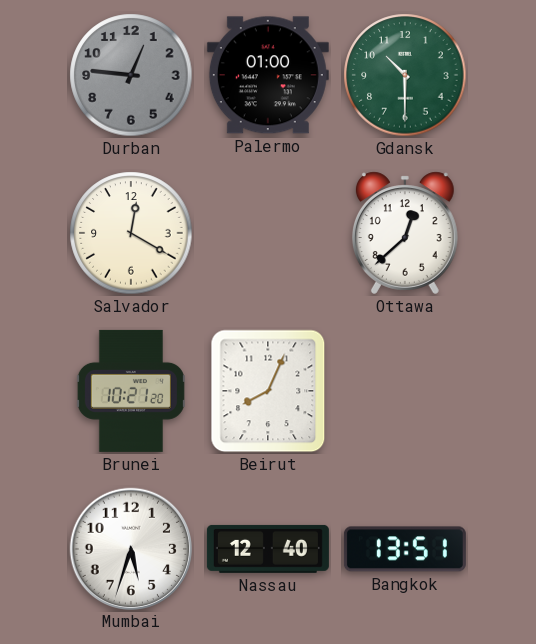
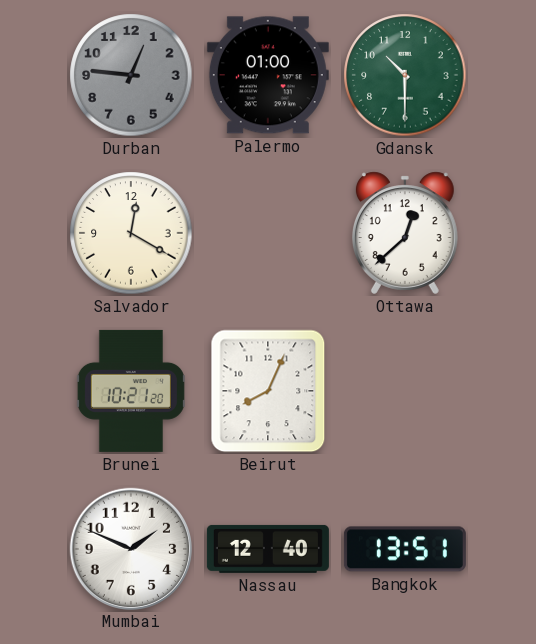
Mumbai: 5:33 -> 1:49
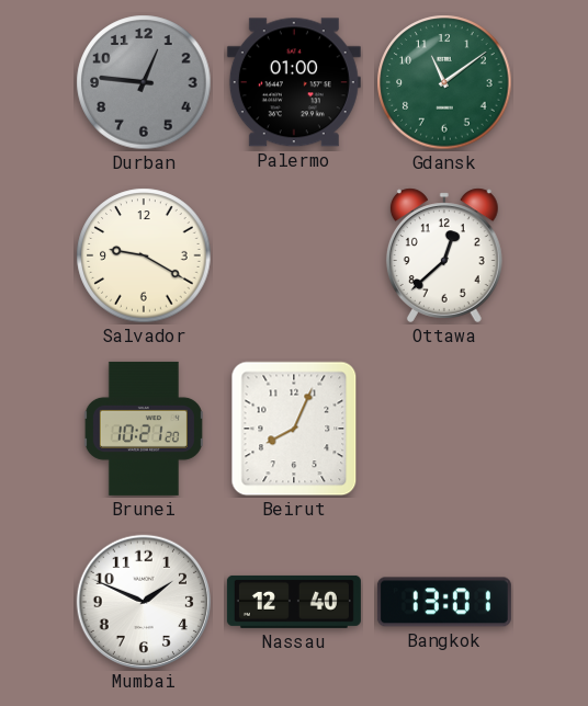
Gdansk: 10:30 -> 11:09
Salvador: 12:20 -> 9:20
Bangkok: 13:51 -> 13:01
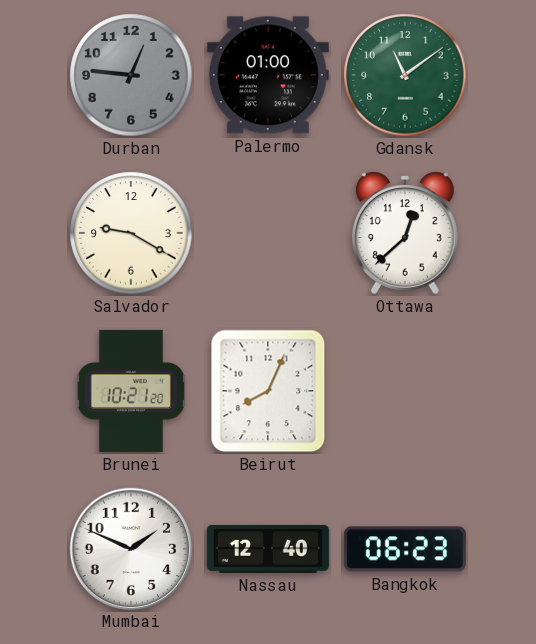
Bangkok: 13:01 -> 06:23
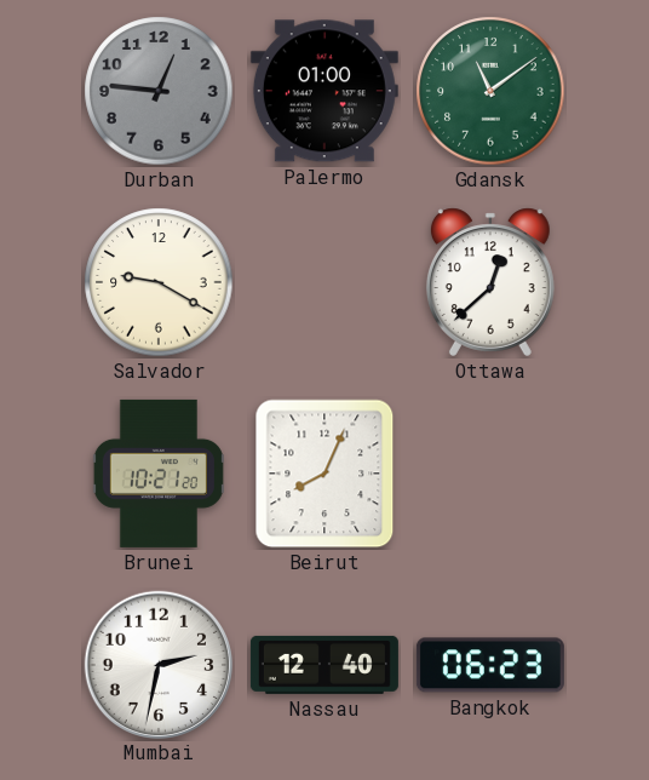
Mumbai: 1:49 -> 2:32
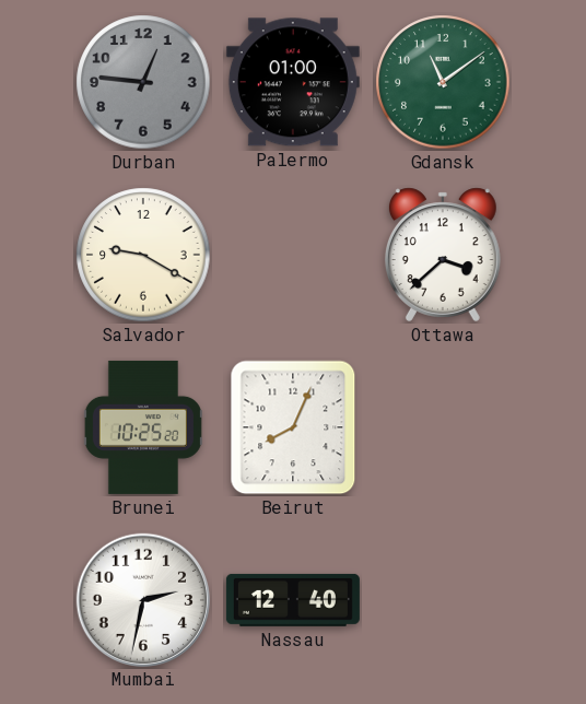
Ottawa: 12:38 -> 3:38
Brunei: 10:21 -> 10:25
Bangkok: 06:23 -> none
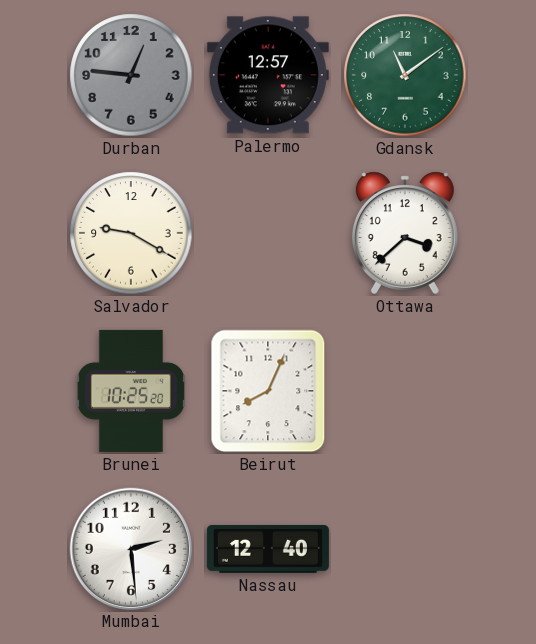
Palermo: 01:00 -> 12:57
Mumbai: 2:32 -> 2:29
